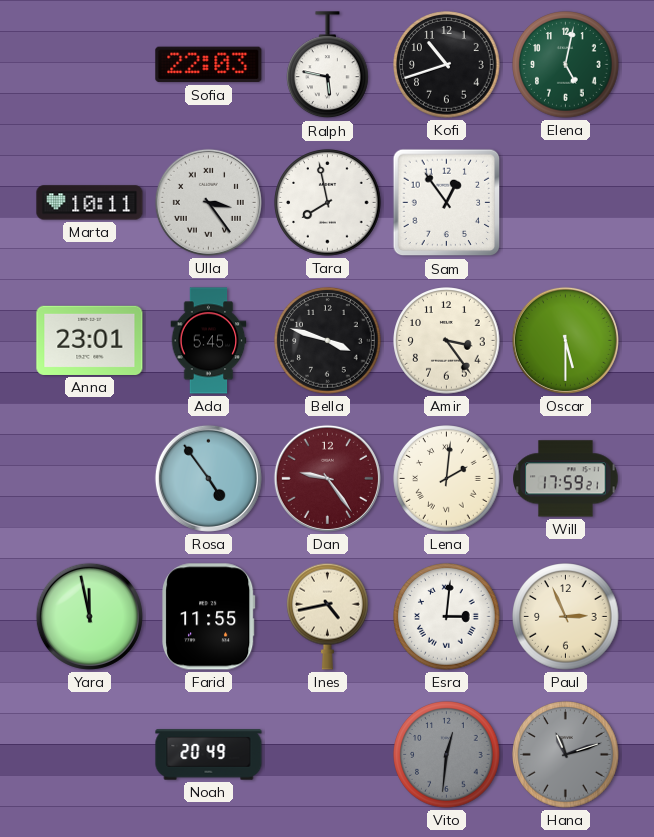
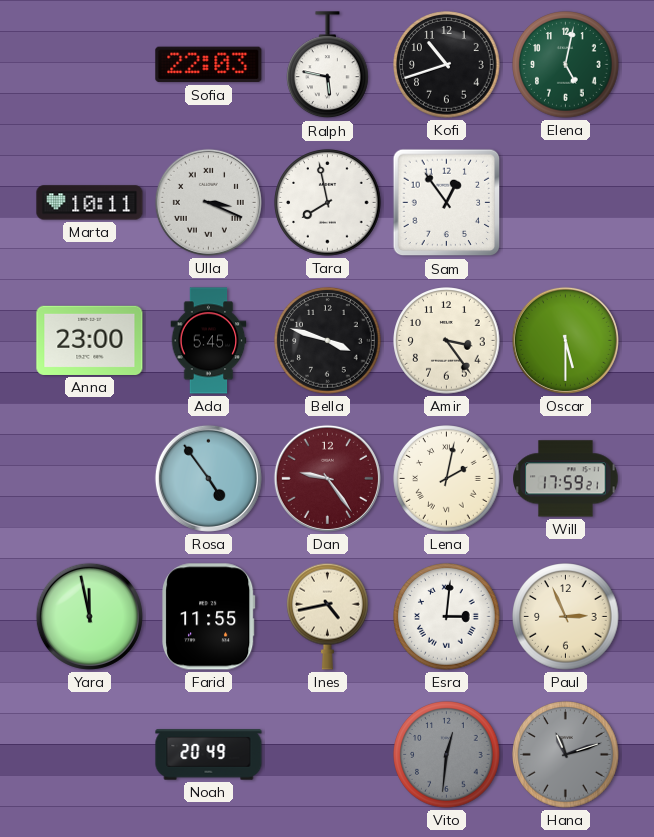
Ulla: 3:24 -> 3:19
Anna: 23:01 -> 23:00
Lena: 2:01 -> 2:02
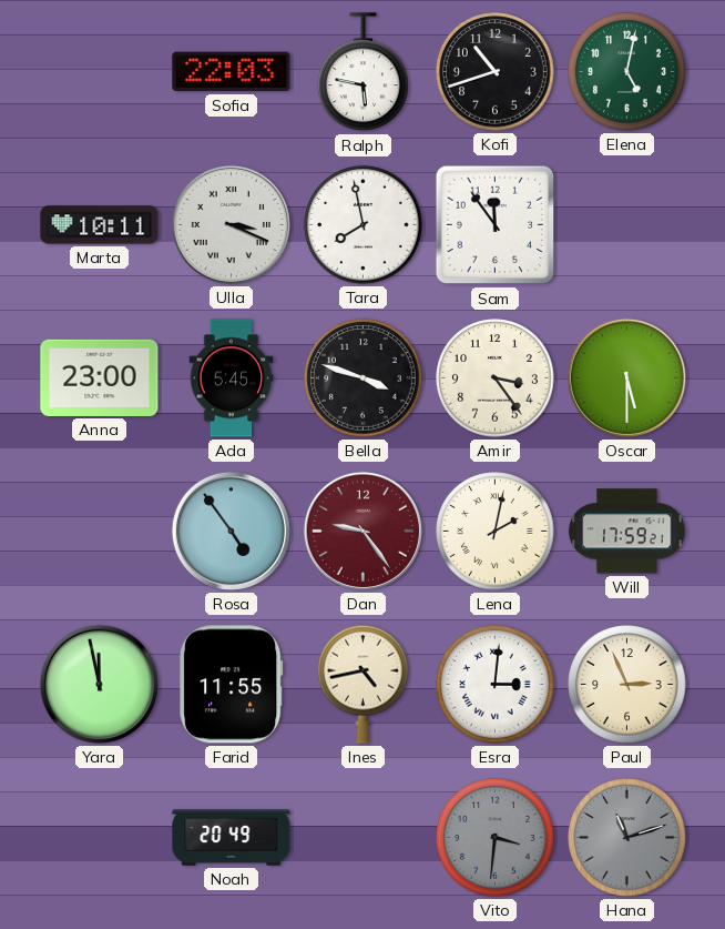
Sam: 12:54 -> 11:54
Vito: 12:31 -> 3:31
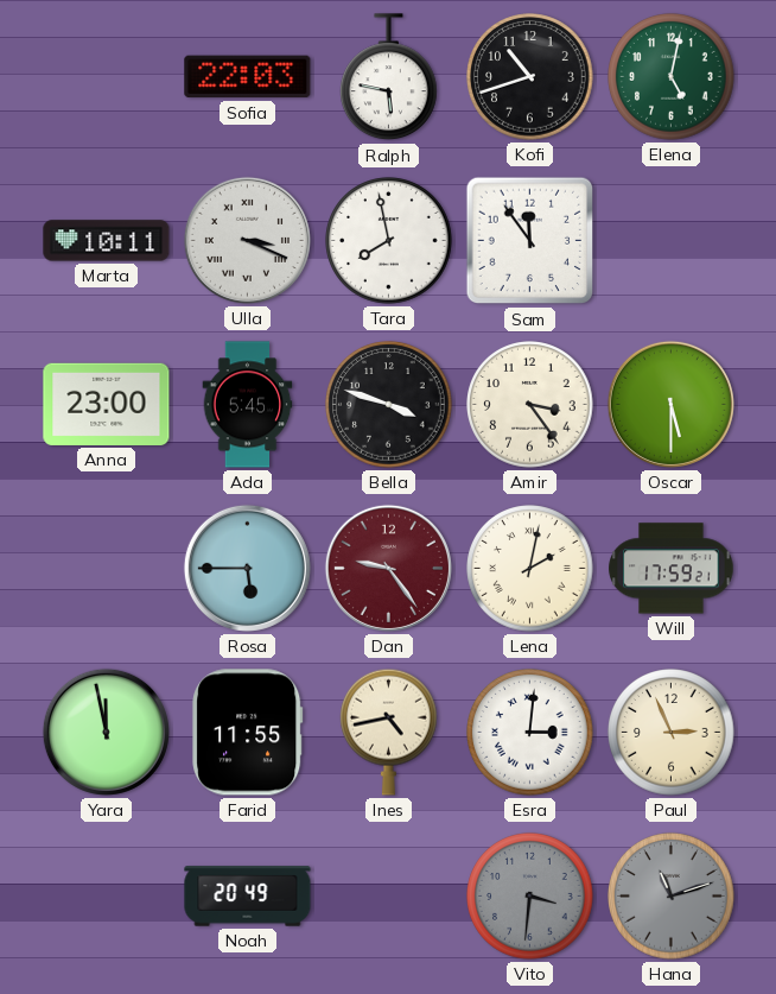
Rosa: 4:54 -> 5:45
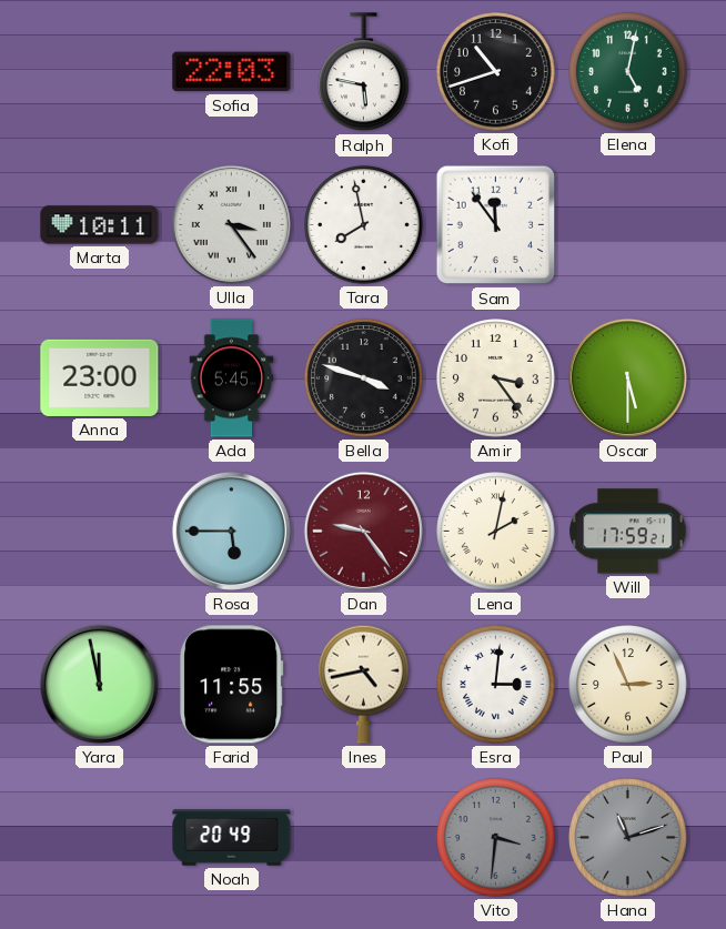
Ulla: 3:19 -> 3:24
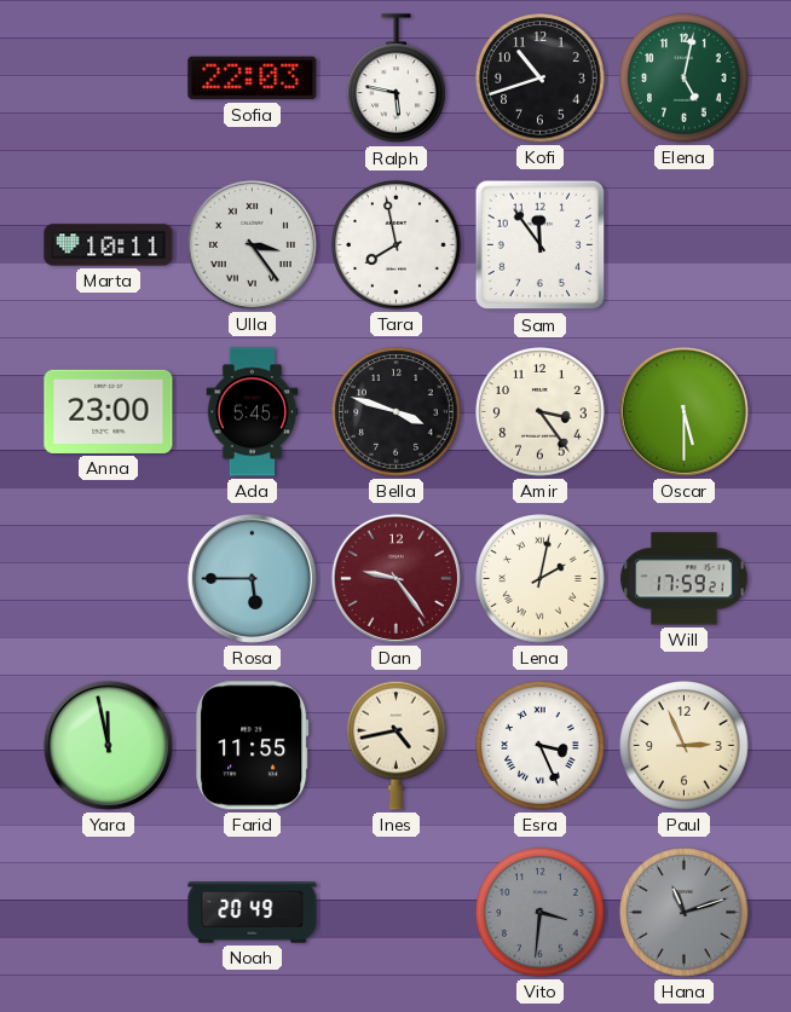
Esra: 3:01 -> 3:26
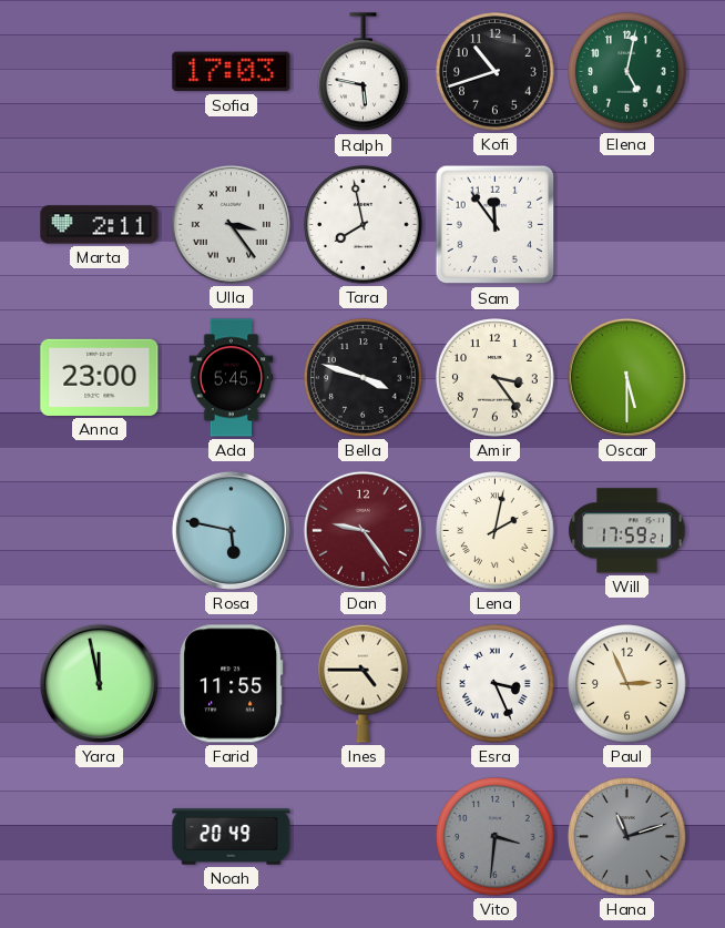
Sofia: 22:03 -> 17:03
Marta: 10:11 -> 2:11
Rosa: 5:45 -> 5:47
Ines: 4:43 -> 4:45
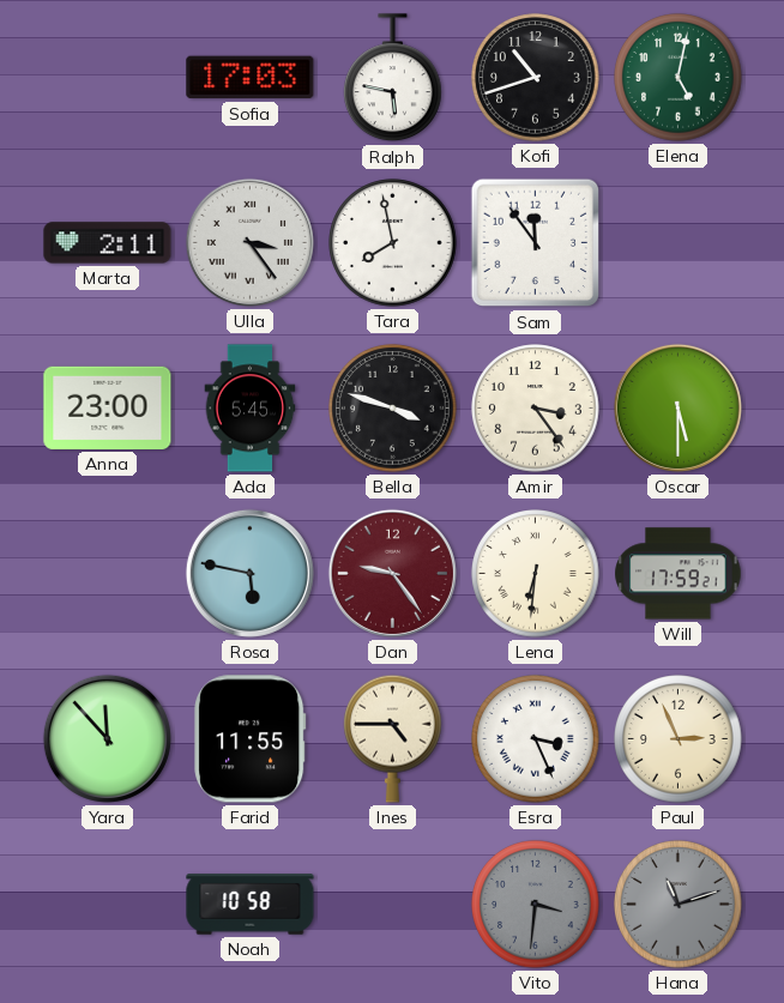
Lena: 2:02 -> 6:31
Yara: 11:58 -> 11:53
Noah: 20:49 -> 10:58
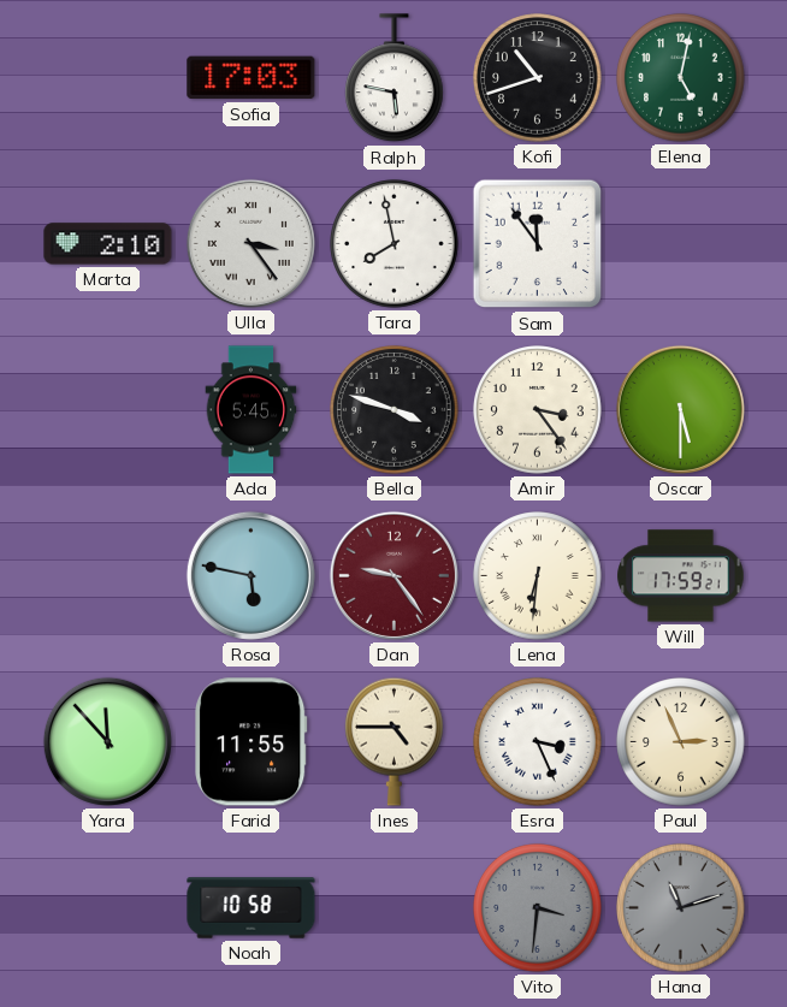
Marta: 2:11 -> 2:10
Anna: 23:00 -> none
